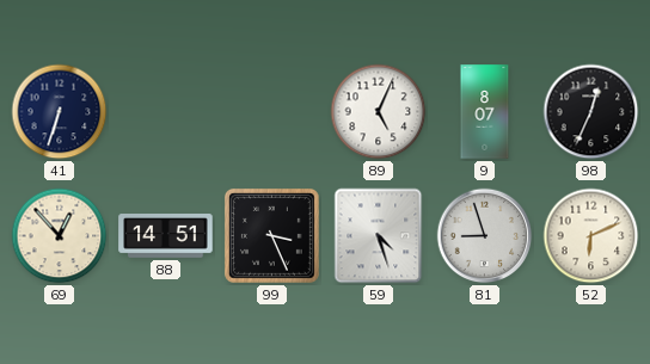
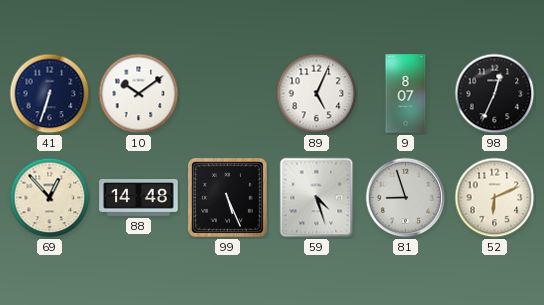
10: none -> 10:09
88: 14:51 -> 14:48
99: 3:26 -> 5:26
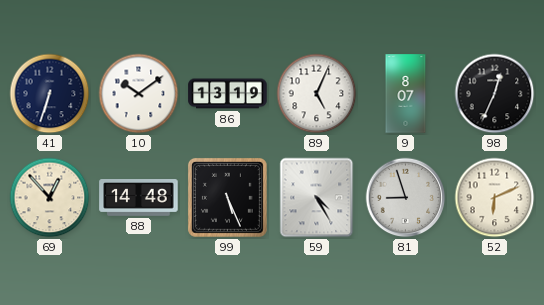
86: none -> 13:19
59: 4:27 -> 4:25
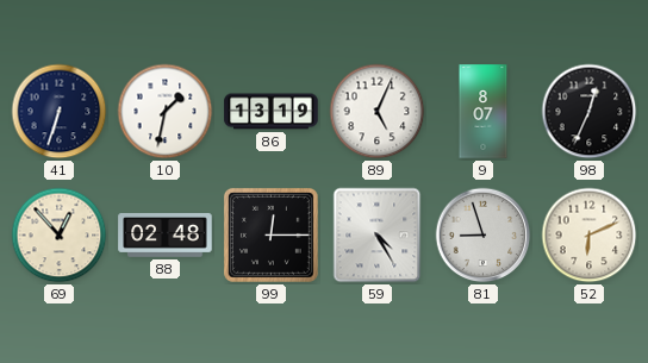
10: 10:09 -> 1:32
88: 14:48 -> 02:48
99: 5:26 -> 12:15
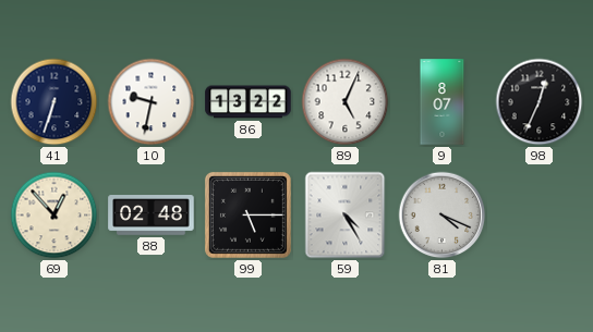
10: 1:32 -> 9:32
86: 13:19 -> 13:22
99: 12:15 -> 5:15
81: 8:57 -> 4:19
52: 6:11 -> none
